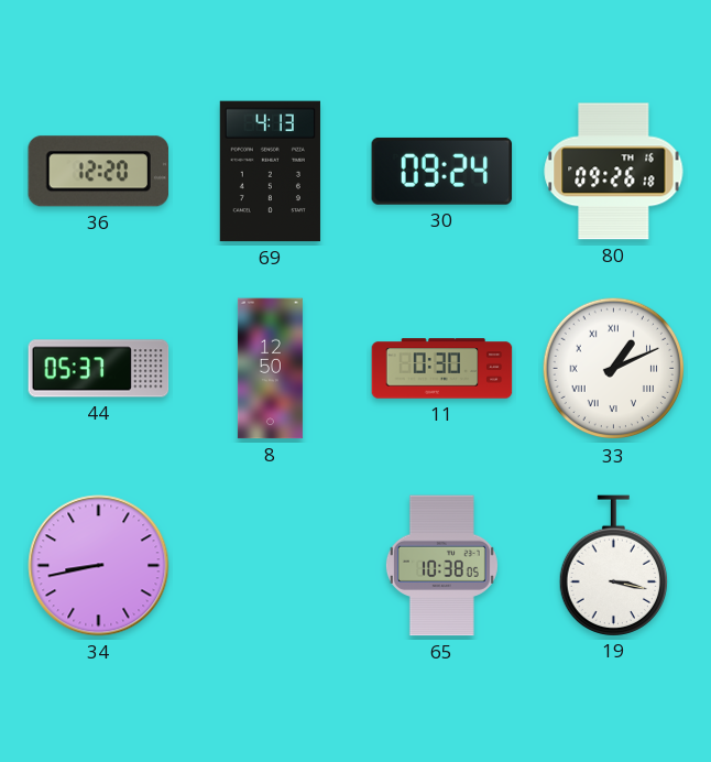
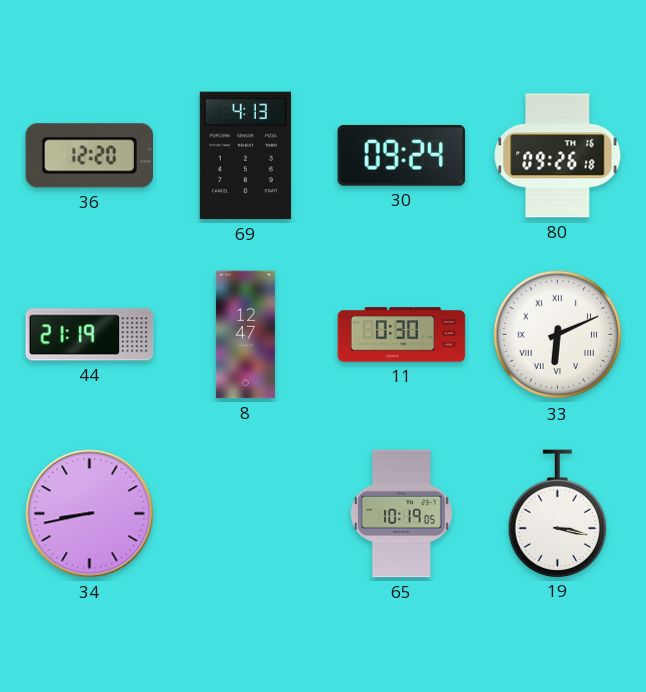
44: 05:37 -> 21:19
8: 12:50 -> 12:47
33: 1:11 -> 6:11
65: 10:38 -> 10:19
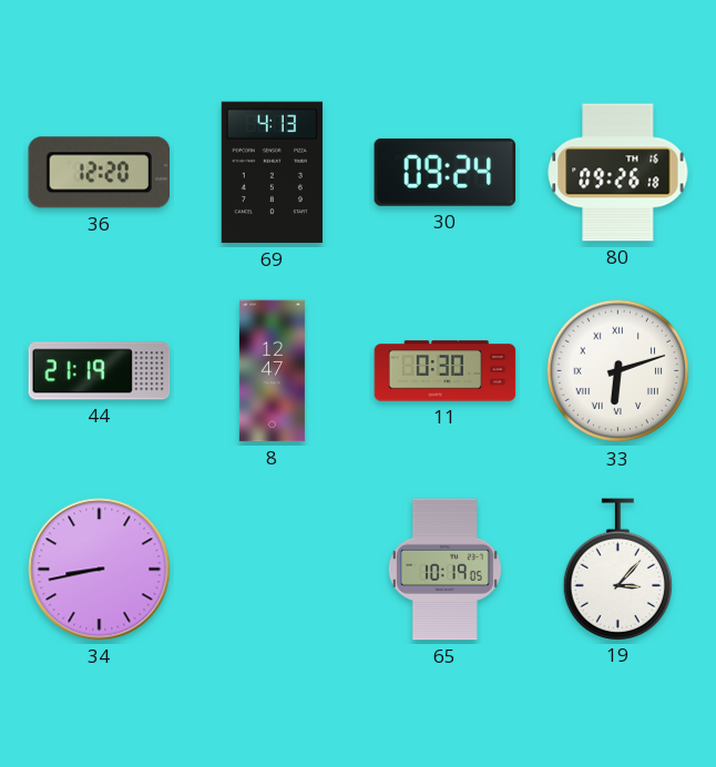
33: 6:11 -> 6:12
19: 3:17 -> 3:07
